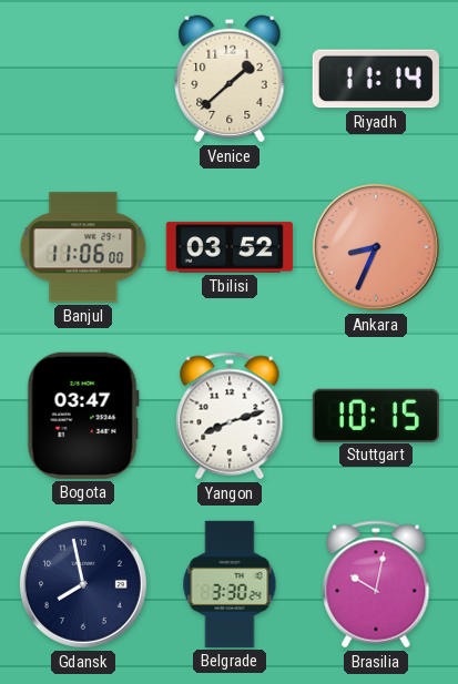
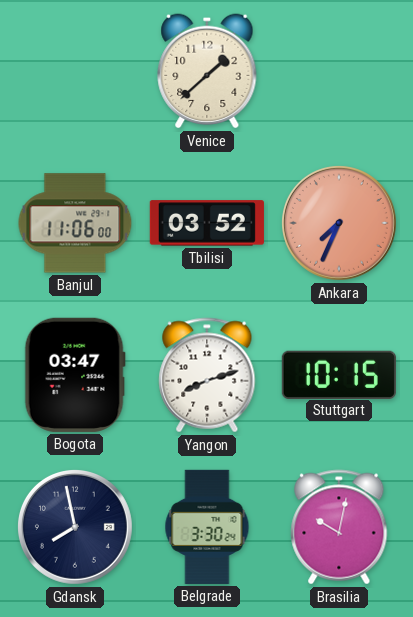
Riyadh: 11:14 -> none
Ankara: 8:34 -> 7:34
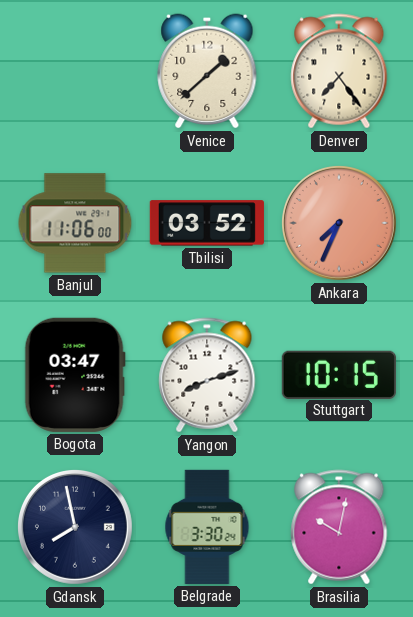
Denver: none -> 7:24
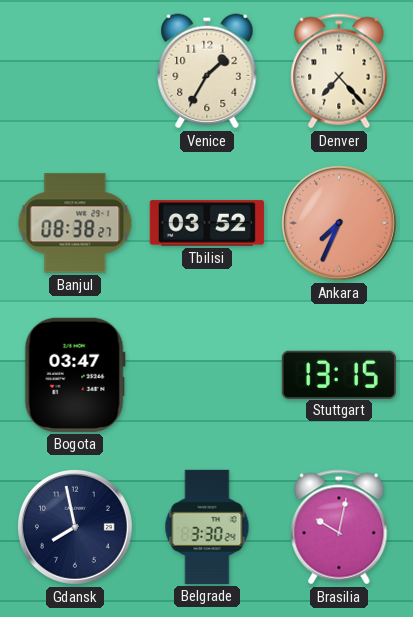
Venice: 1:38 -> 1:35
Denver: 7:24 -> 7:23
Banjul: 11:06 -> 08:38
Yangon: 8:12 -> none
Stuttgart: 10:15 -> 13:15
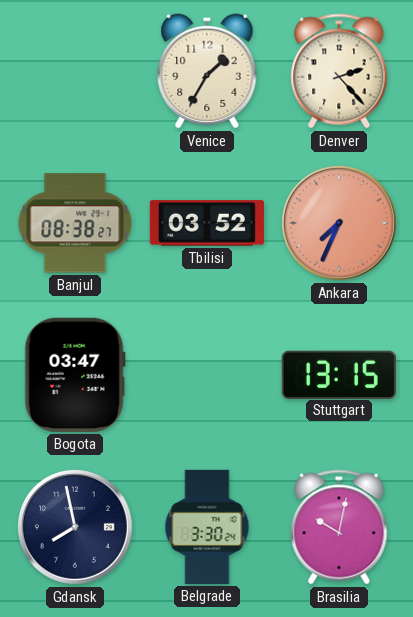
Denver: 7:23 -> 2:23
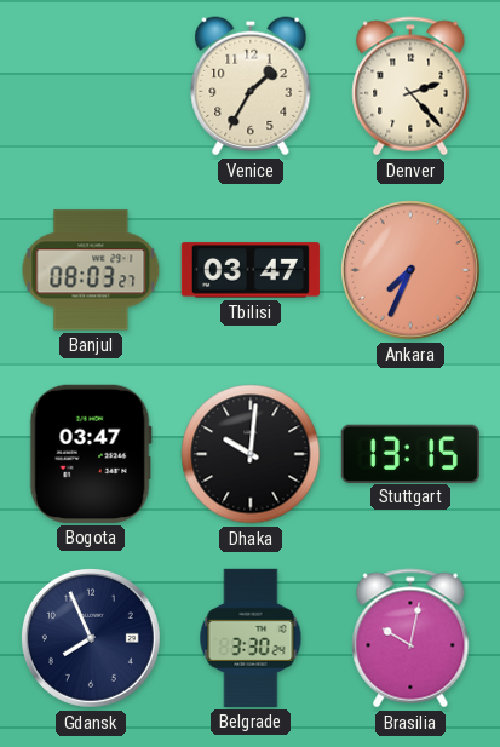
Banjul: 08:38 -> 08:03
Tbilisi: 03:52 -> 03:47
Dhaka: none -> 10:01
Gdansk: 7:58 -> 7:56
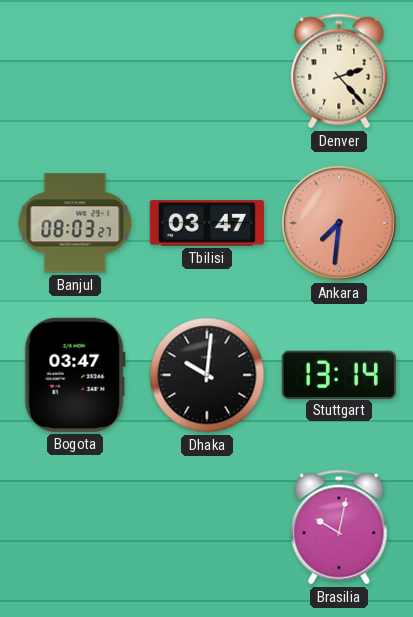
Venice: 1:35 -> none
Ankara: 7:34 -> 7:31
Stuttgart: 13:15 -> 13:14
Gdansk: 7:56 -> none
Belgrade: 3:30 -> none
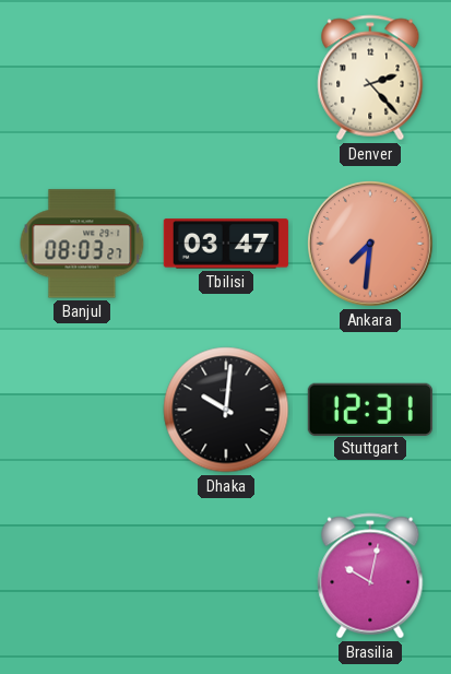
Bogota: 03:47 -> none
Stuttgart: 13:14 -> 12:31
